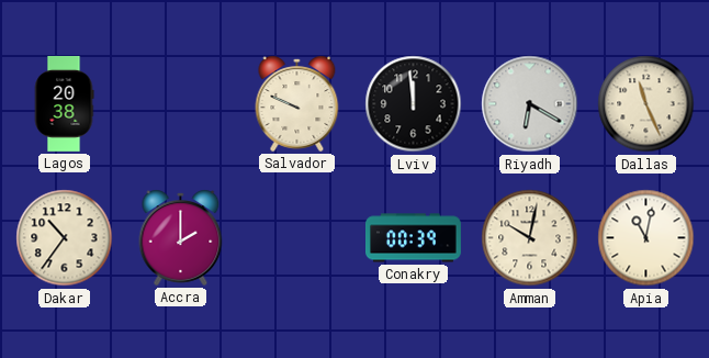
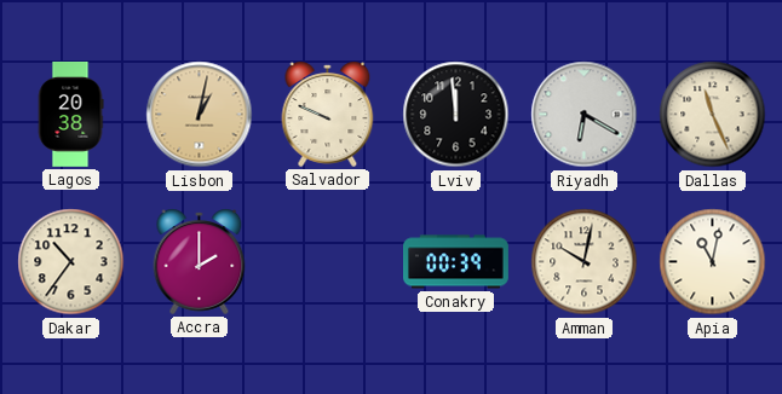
Lisbon: none -> 1:02
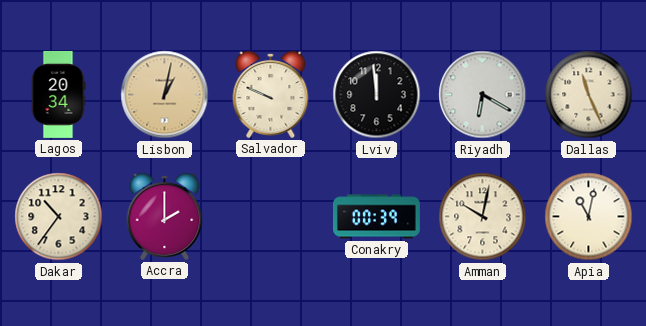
Lagos: 20:38 -> 20:34
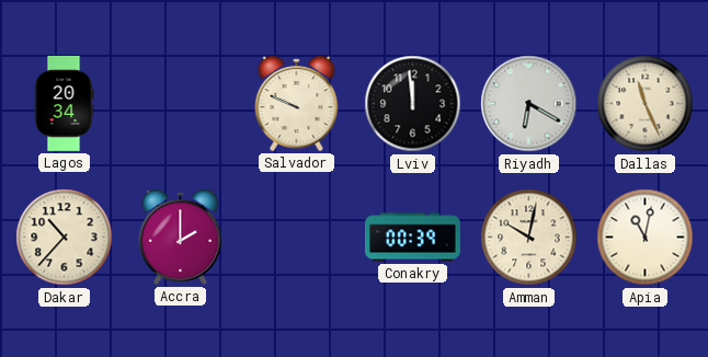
Lisbon: 1:02 -> none
Dakar: 10:36 -> 10:37
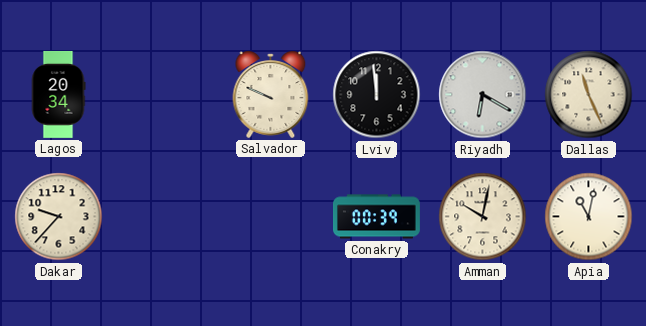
Dakar: 10:37 -> 9:37
Accra: 2:00 -> none
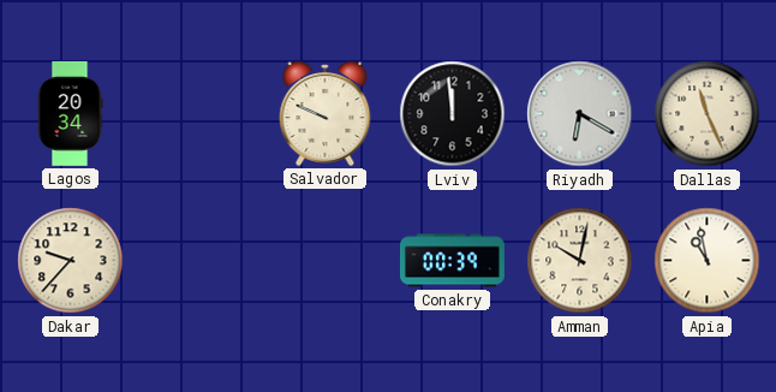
Apia: 11:02 -> 10:58
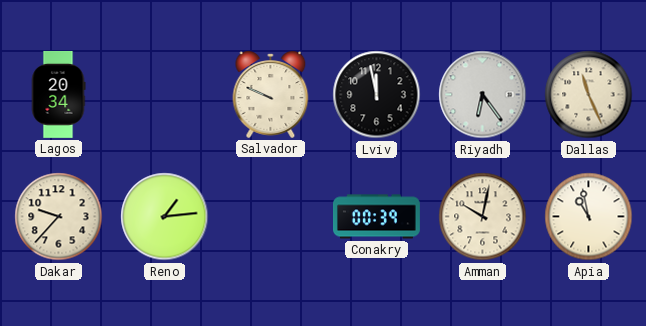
Lviv: 11:59 -> 11:58
Riyadh: 6:20 -> 6:24
Reno: none -> 1:14
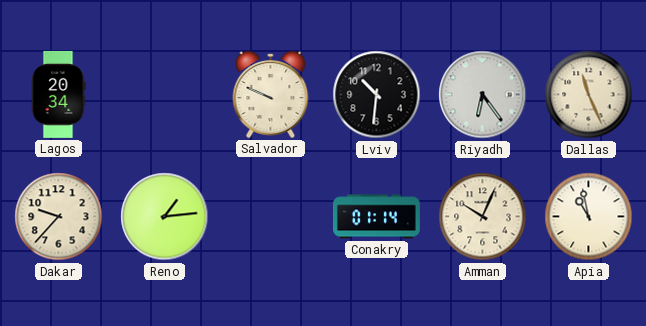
Lviv: 11:58 -> 10:31
Conakry: 00:39 -> 01:14
Amman: 10:02 -> 10:04
